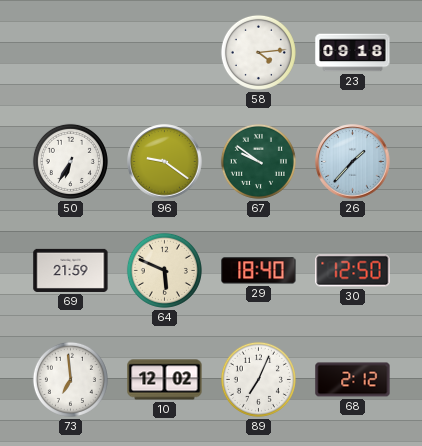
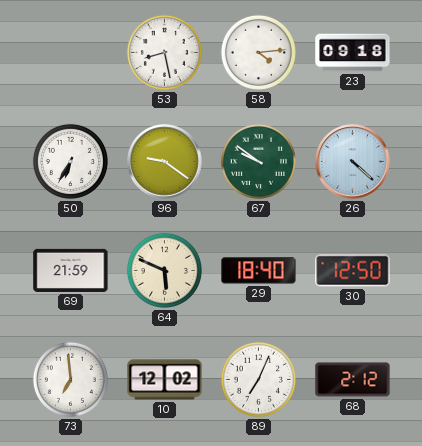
53: none -> 8:28
26: 1:37 -> 4:22
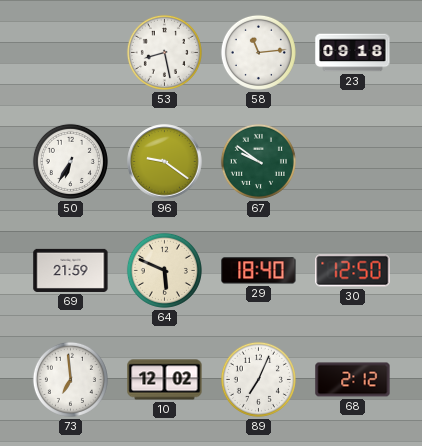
58: 4:14 -> 11:14
26: 4:22 -> none
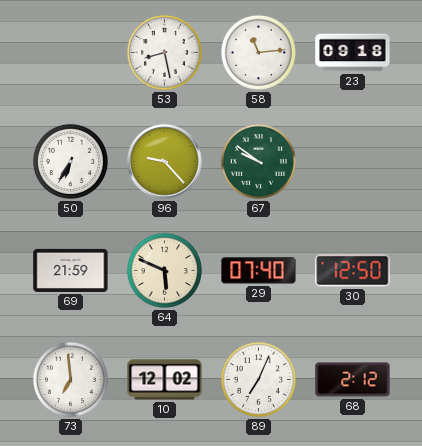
96: 9:21 -> 9:23
29: 18:40 -> 07:40
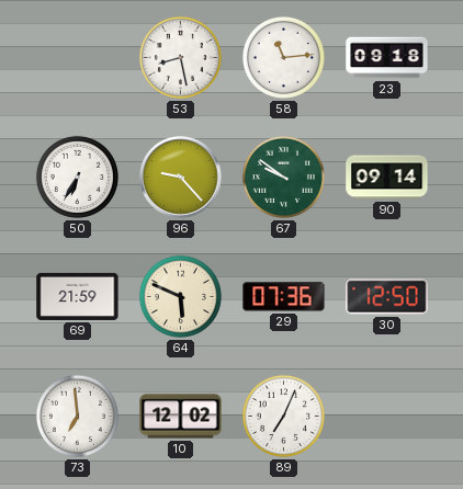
90: none -> 09:14
29: 07:40 -> 07:36
68: 2:12 -> none
